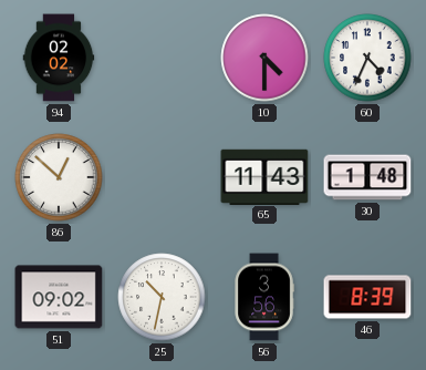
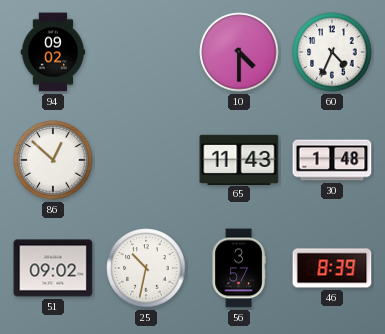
94: 02:02 -> 09:02
56: 3:56 -> 3:57
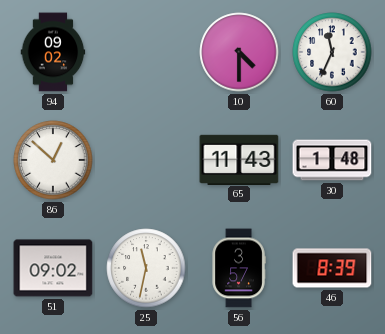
60: 4:34 -> 11:34
25: 10:32 -> 11:32
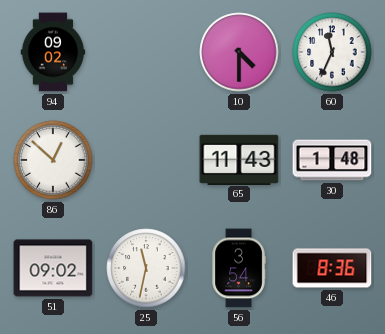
56: 3:57 -> 3:54
46: 8:39 -> 8:36
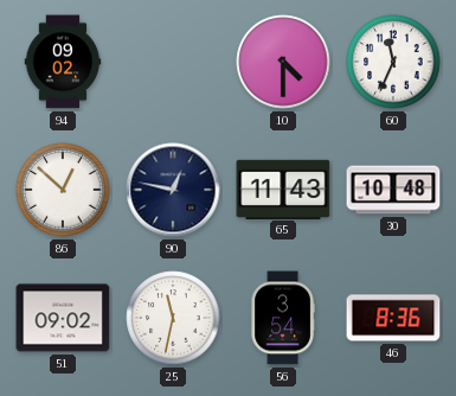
90: none -> 12:47
30: 1:48 -> 10:48
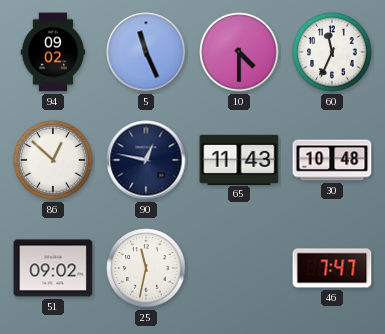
5: none -> 11:26
56: 3:54 -> none
46: 8:36 -> 7:47
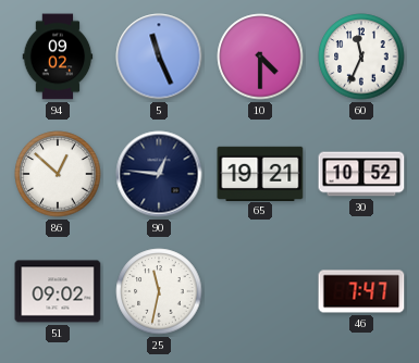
90: 12:47 -> 12:46
65: 11:43 -> 19:21
30: 10:48 -> 10:52
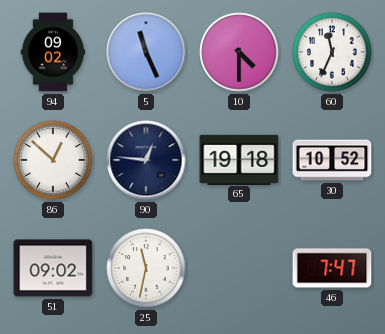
65: 19:21 -> 19:18
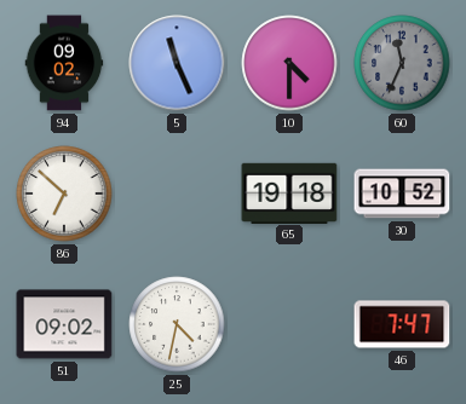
60 dial: white -> grey
86: 12:52 -> 6:52
90: 12:46 -> none
25: 11:32 -> 4:32
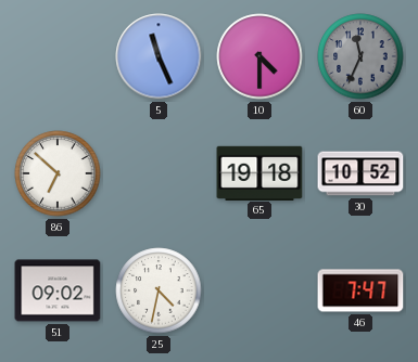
94: 09:02 -> none
